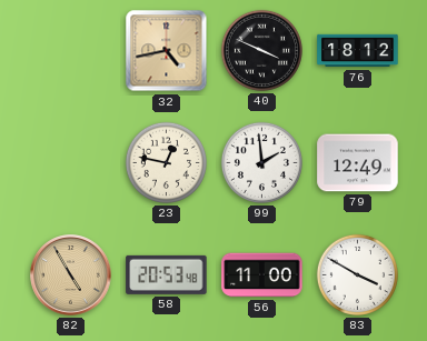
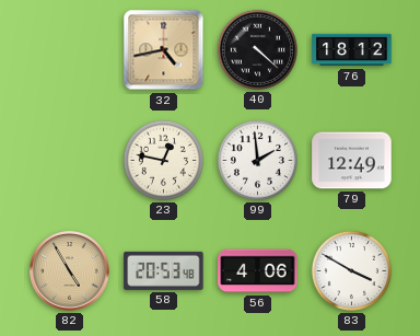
40: 3:49 -> 4:22
56: 11:00 -> 4:06
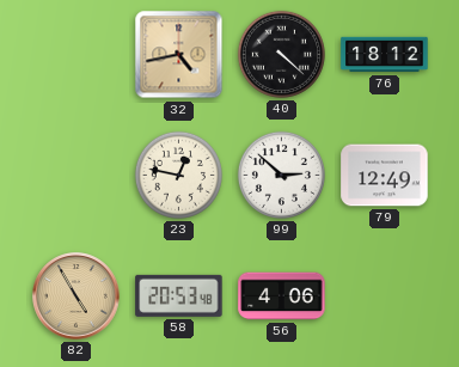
99: 1:59 -> 2:52
83: 3:50 -> none
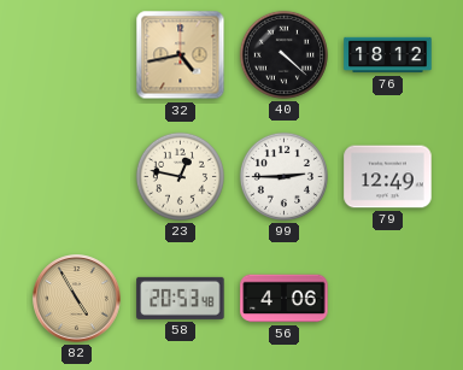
99: 2:52 -> 2:45
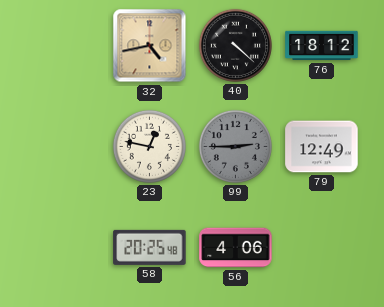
99 dial: white -> grey
82: 4:55 -> none
58: 20:53 -> 20:25
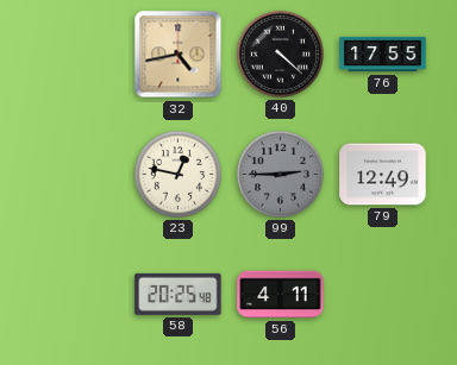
76: 18:12 -> 17:55
56: 4:06 -> 4:11
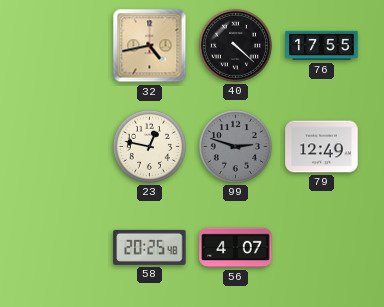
99: 2:45 -> 2:48
56: 4:11 -> 4:07
